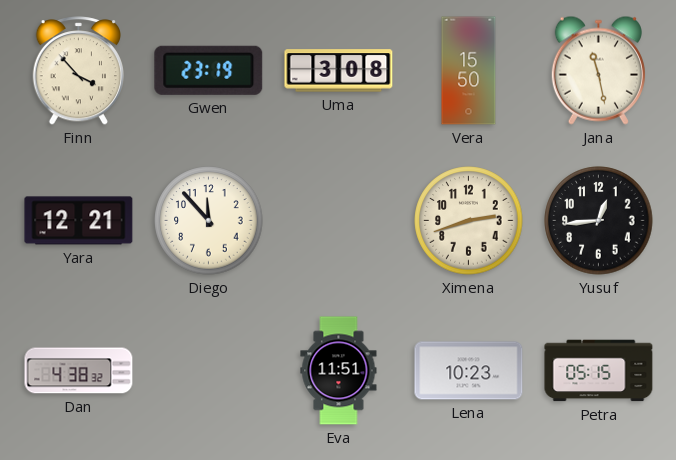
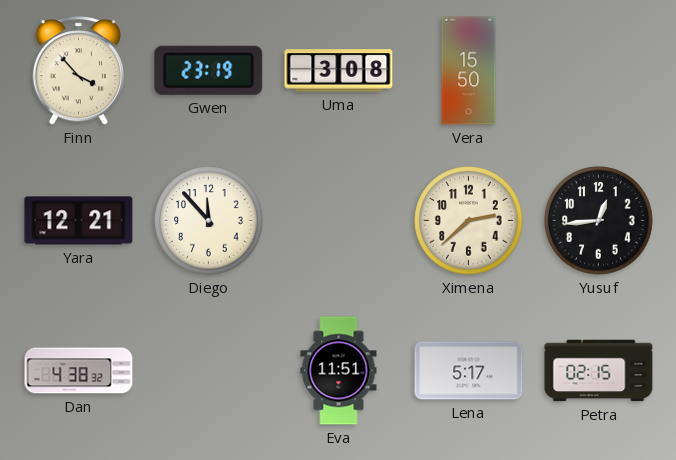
Jana: 11:28 -> none
Ximena: 2:42 -> 2:38
Lena: 10:23 -> 5:17
Petra: 05:15 -> 02:15
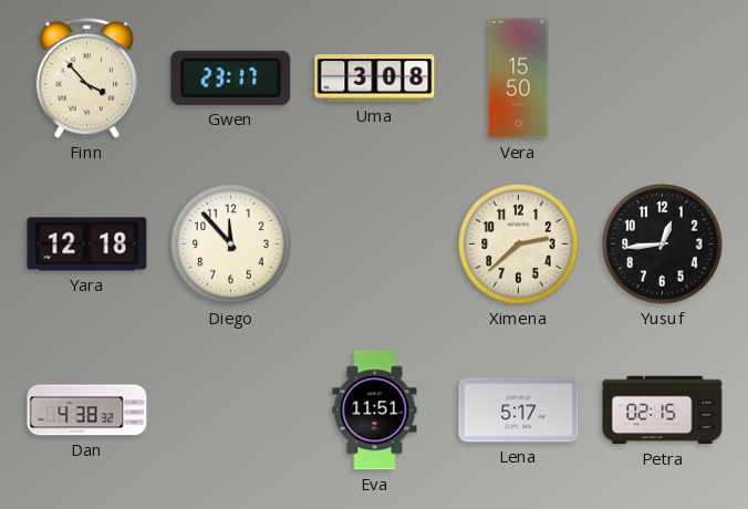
Gwen: 23:19 -> 23:17
Yara: 12:21 -> 12:18
